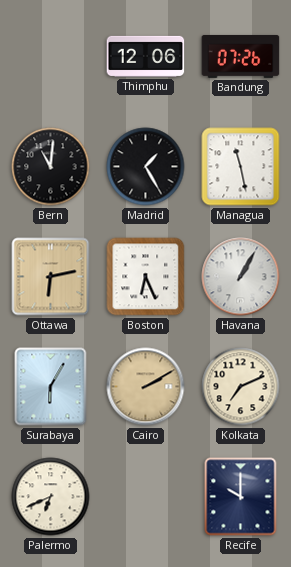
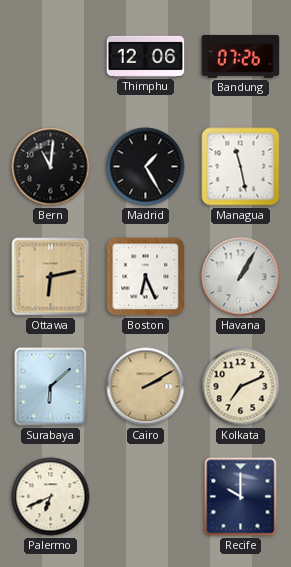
Surabaya: 6:05 -> 6:08
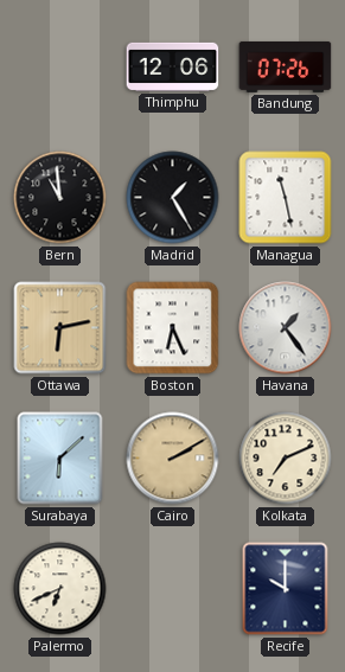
Bern: 11:01 -> 10:59
Havana: 1:05 -> 1:24
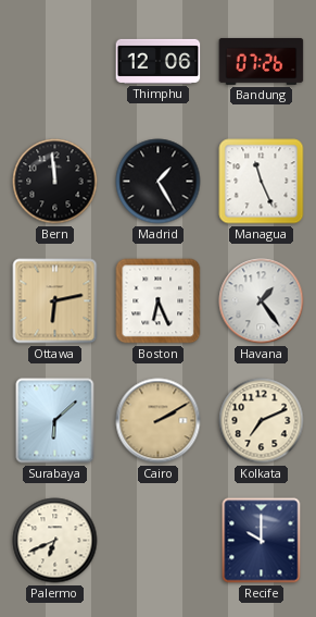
Bern: 10:59 -> 11:59
Managua: 11:28 -> 11:26
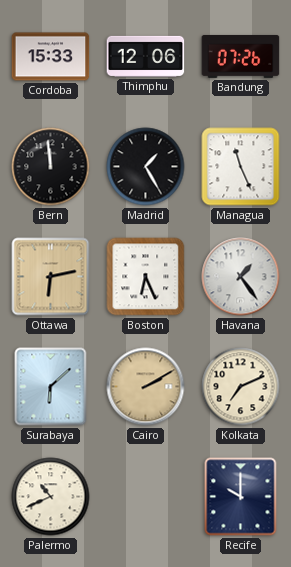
Cordoba: none -> 15:33
Palermo: 6:41 -> 10:41
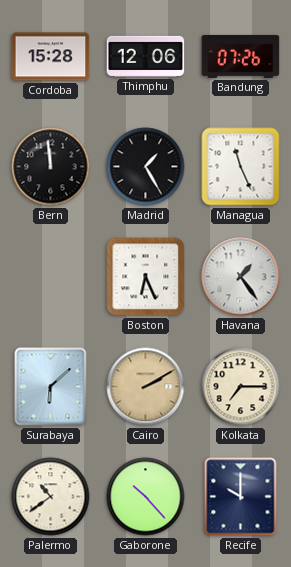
Cordoba: 15:33 -> 15:28
Ottawa: 6:13 -> none
Kolkata: 7:11 -> 7:15
Palermo: 10:41 -> 10:39
Gaborone: none -> 10:23
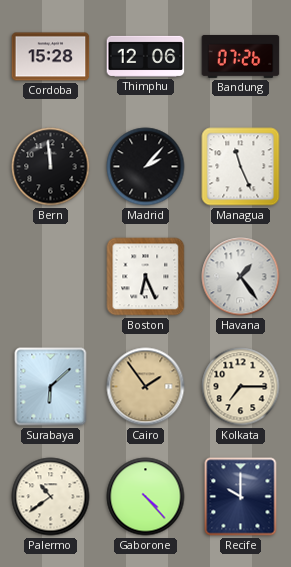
Madrid: 1:25 -> 2:07
Cairo: 2:10 -> 1:54
Gaborone: 10:23 -> 4:23
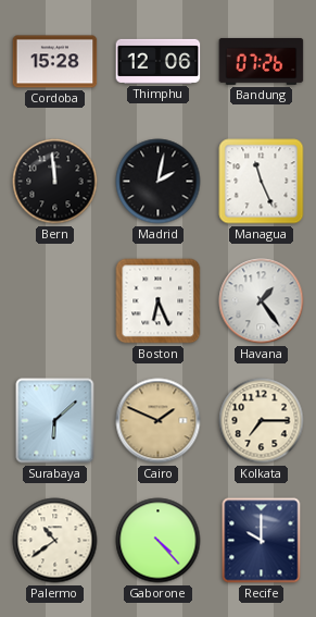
Madrid: 2:07 -> 2:02
Cairo: 1:54 -> 1:49
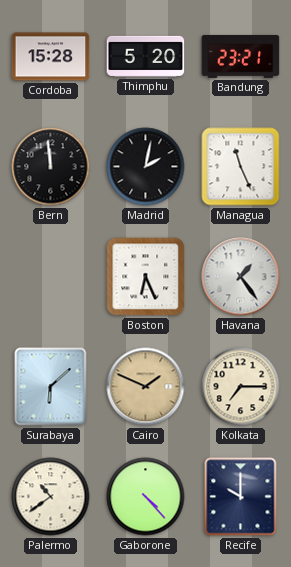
Thimphu: 12:06 -> 5:20
Bandung: 07:26 -> 23:21
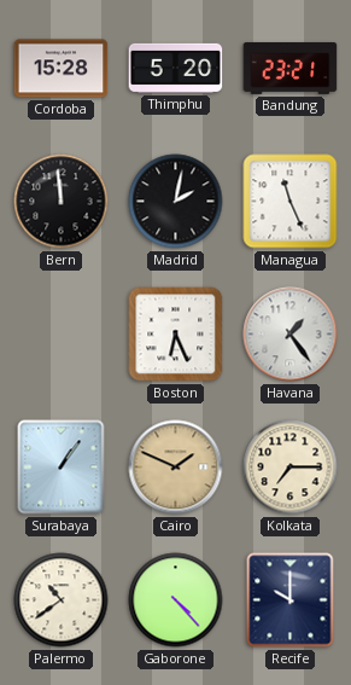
Surabaya: 6:08 -> 1:06
